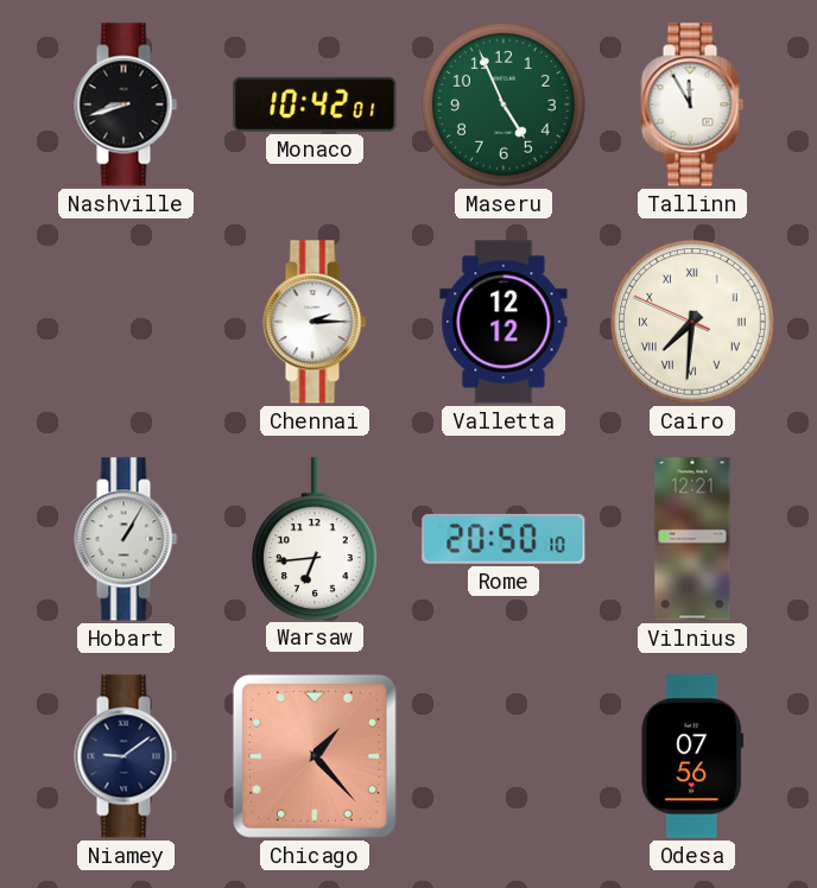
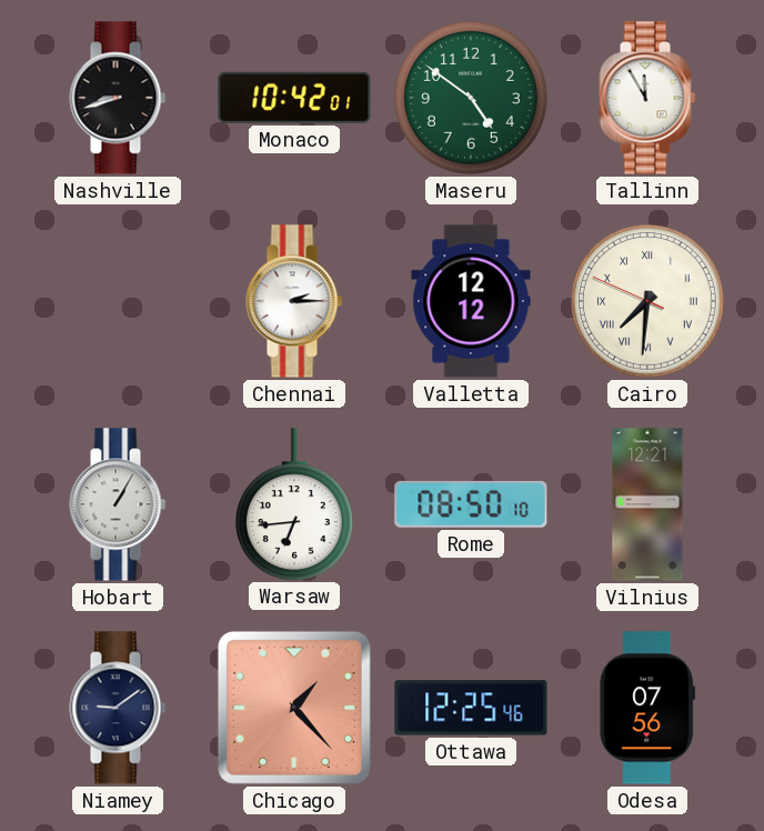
Maseru: 4:56 -> 4:51
Rome: 20:50 -> 08:50
Ottawa: none -> 12:25
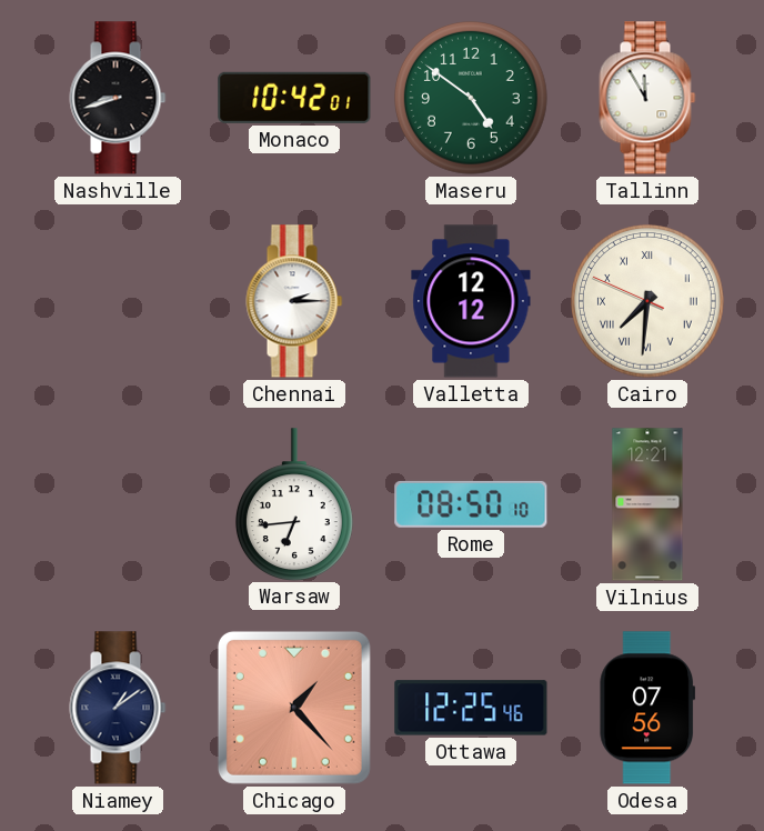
Hobart: 1:05 -> none
Niamey: 9:09 -> 1:09
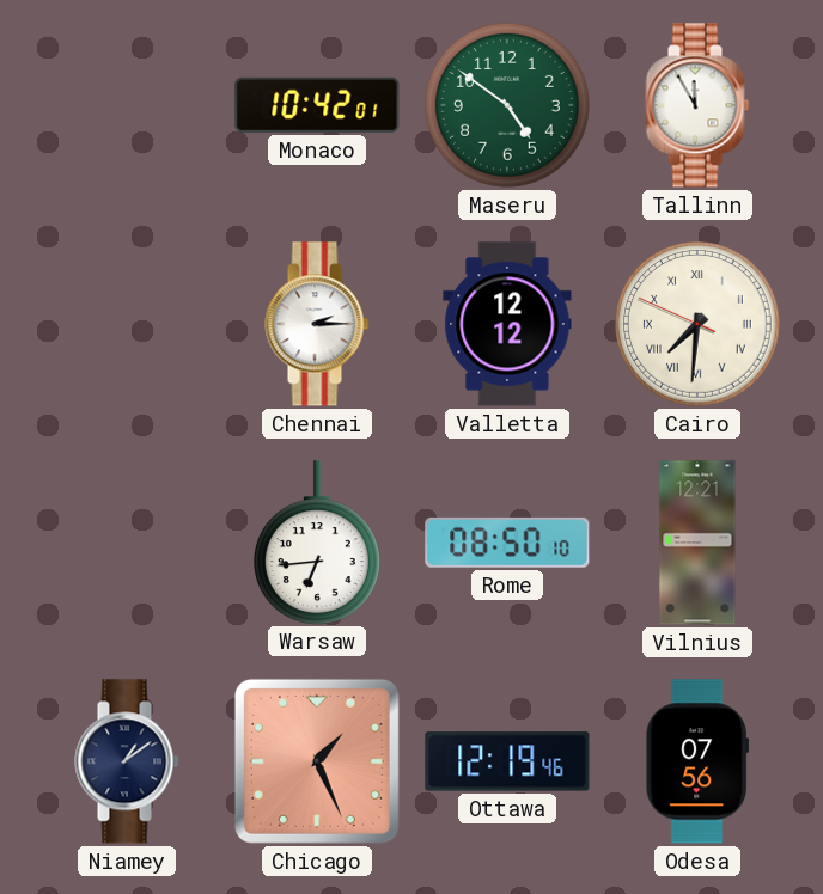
Nashville: 8:42 -> none
Chicago: 1:23 -> 1:26
Ottawa: 12:25 -> 12:19
